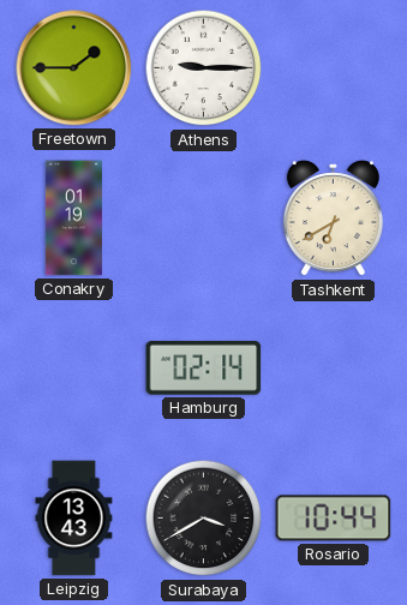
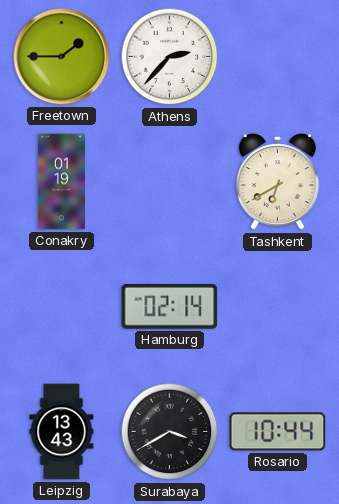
Athens: 9:15 -> 2:37
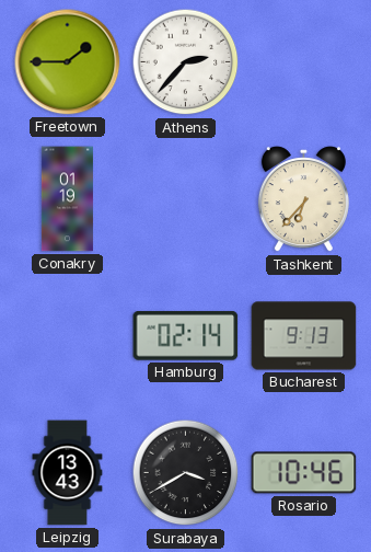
Tashkent: 6:40 -> 6:37
Bucharest: none -> 9:13
Rosario: 10:44 -> 10:46
